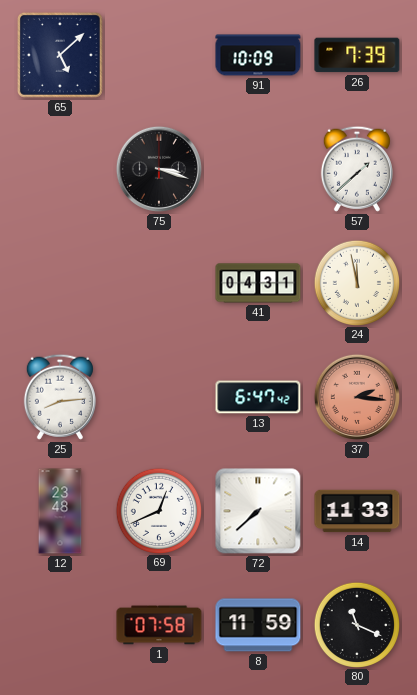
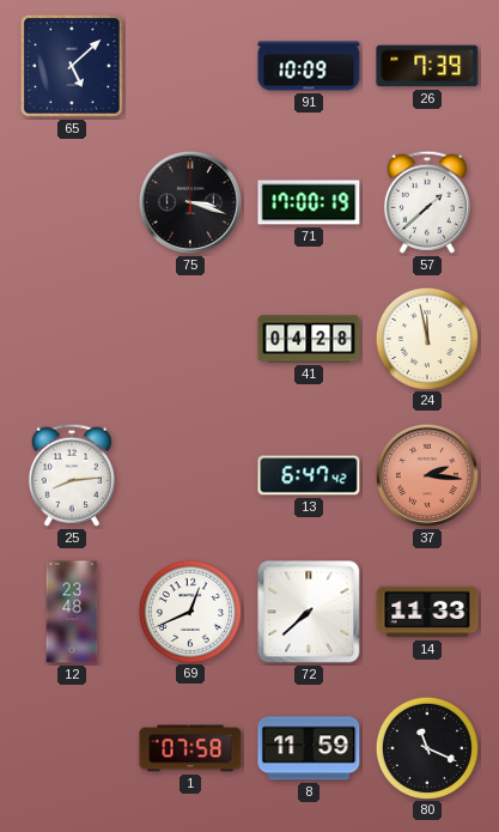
71: none -> 17:00
41: 04:31 -> 04:28
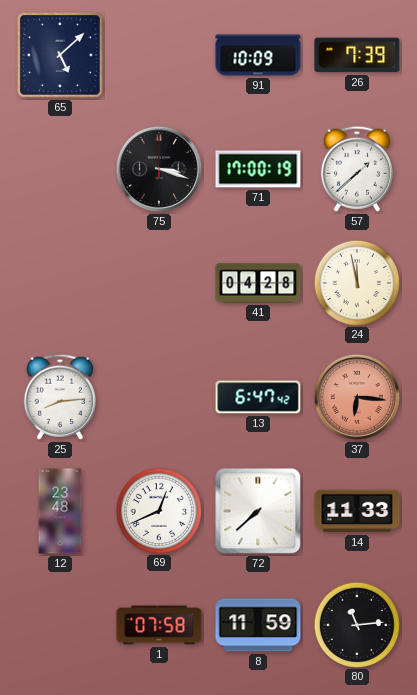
37: 2:16 -> 6:16
80: 11:19 -> 11:14
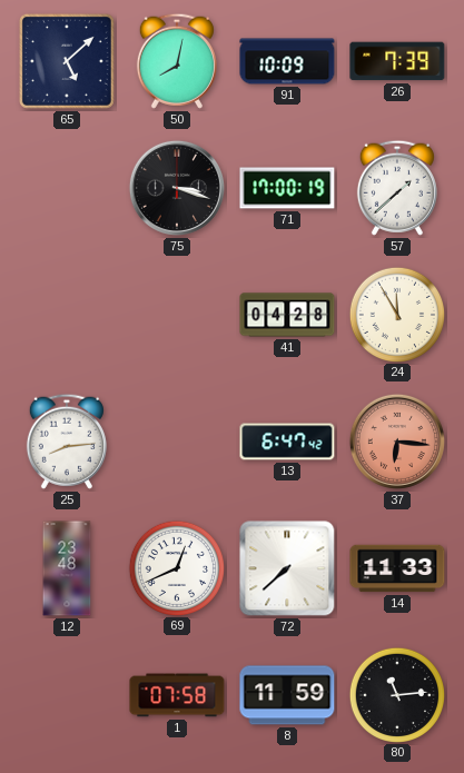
50: none -> 8:02
24: 11:58 -> 11:55
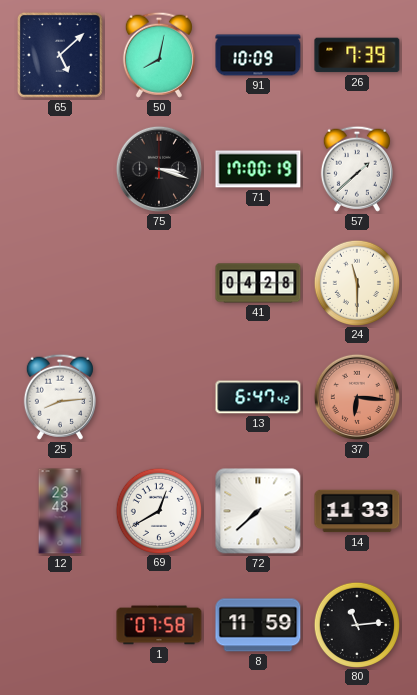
24: 11:55 -> 11:30
69: 12:41 -> 12:40
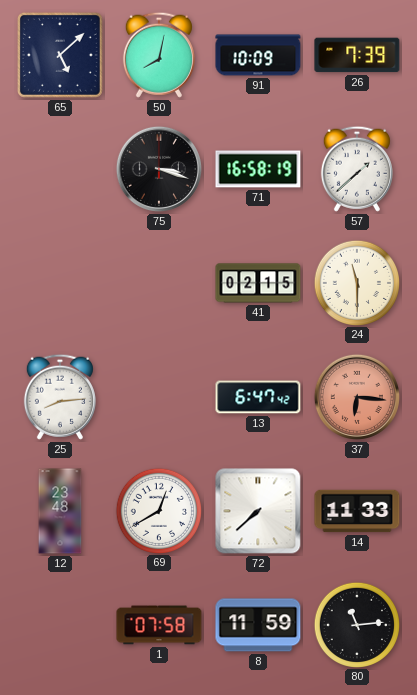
71: 17:00 -> 16:58
41: 04:28 -> 02:15
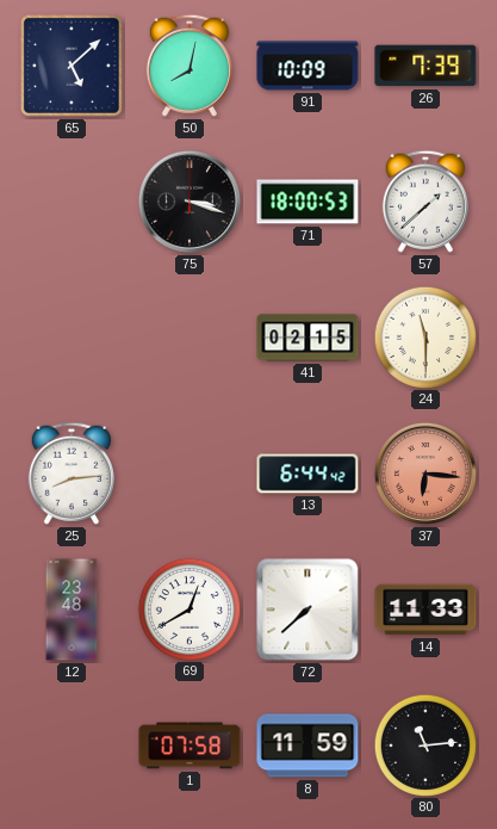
71: 16:58 -> 18:00
13: 6:47 -> 6:44
